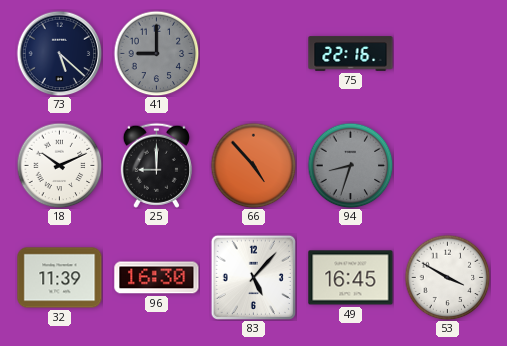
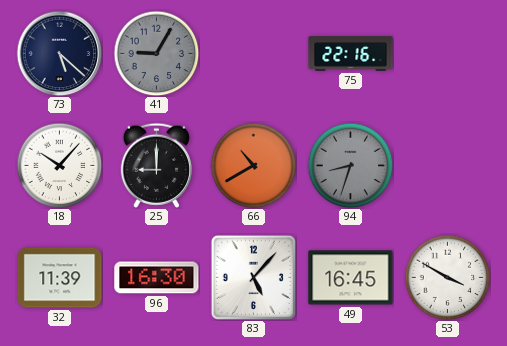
41: 9:00 -> 9:05
18: 10:11 -> 10:07
66: 4:53 -> 10:40
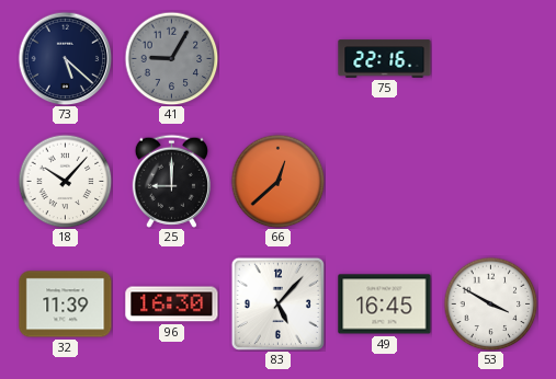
66: 10:40 -> 12:38
94: 8:33 -> none
